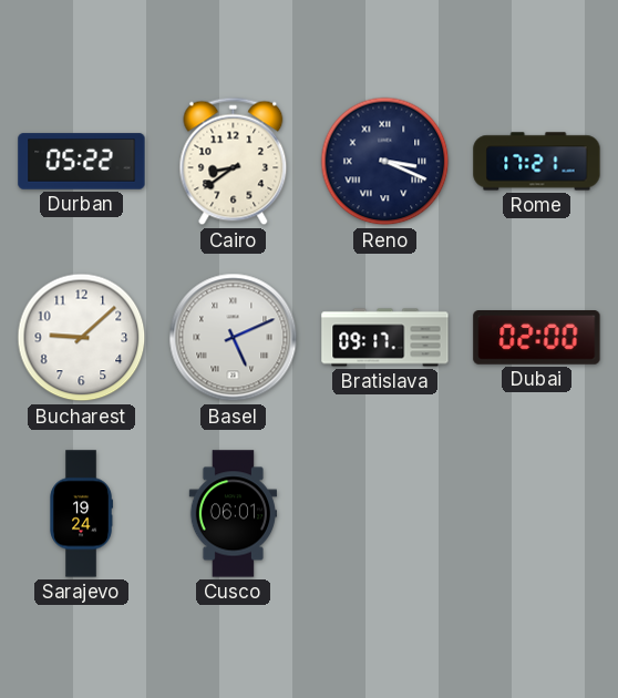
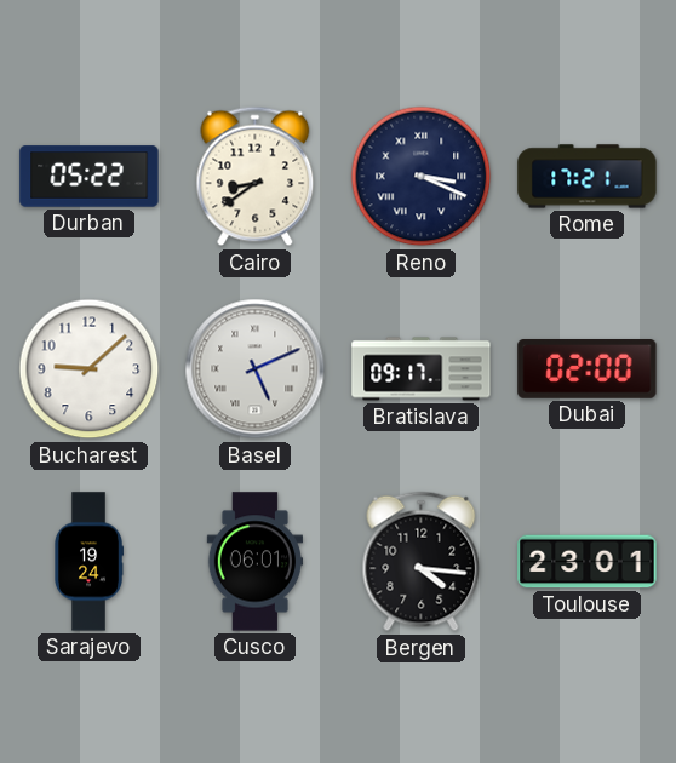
Bergen: none -> 4:16
Toulouse: none -> 23:01
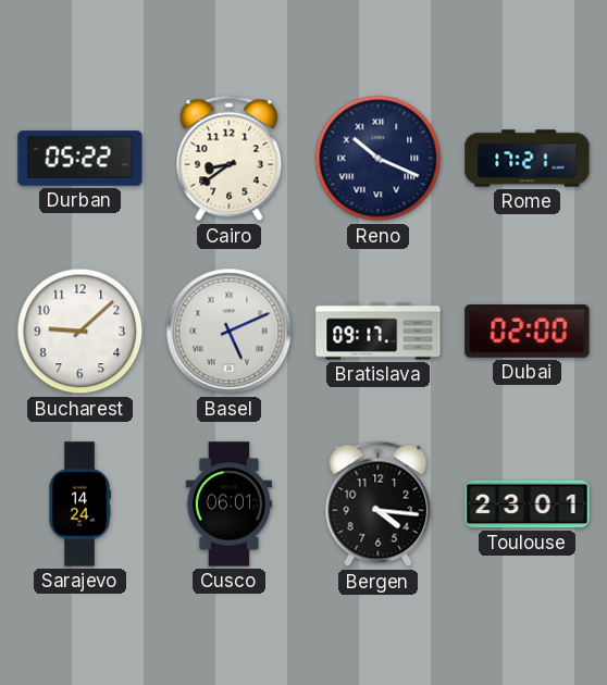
Reno: 3:19 -> 10:19
Sarajevo: 19:24 -> 14:24
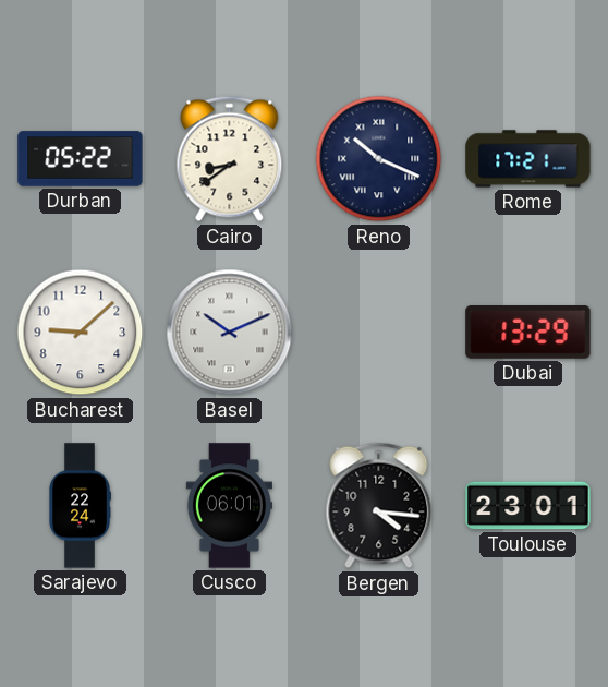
Basel: 5:11 -> 10:11
Bratislava: 09:17 -> none
Dubai: 02:00 -> 13:29
Sarajevo: 14:24 -> 22:24
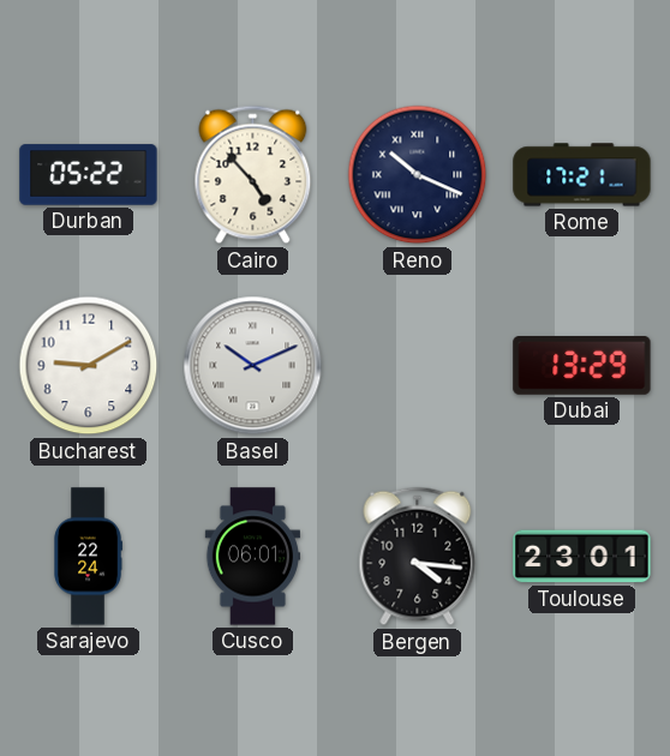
Cairo: 8:39 -> 4:53
Bucharest: 9:08 -> 9:10
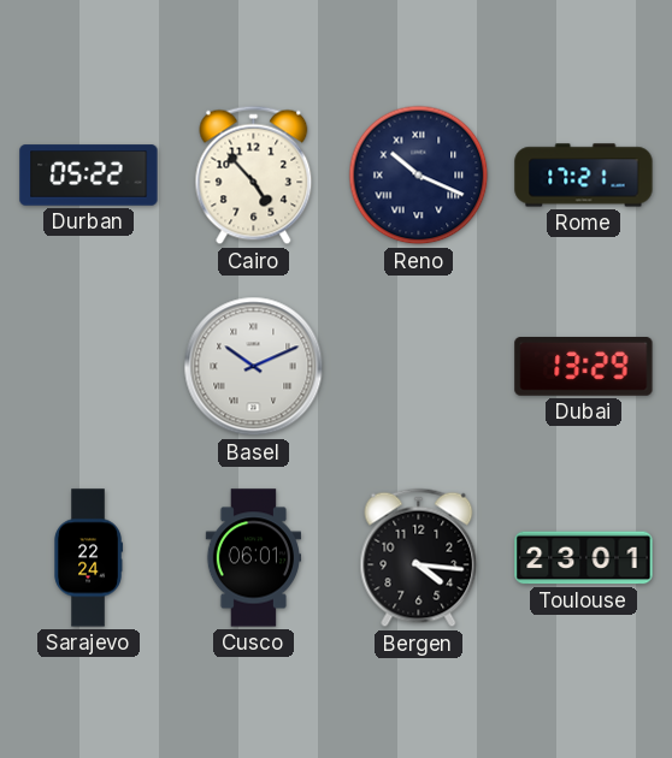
Bucharest: 9:10 -> none
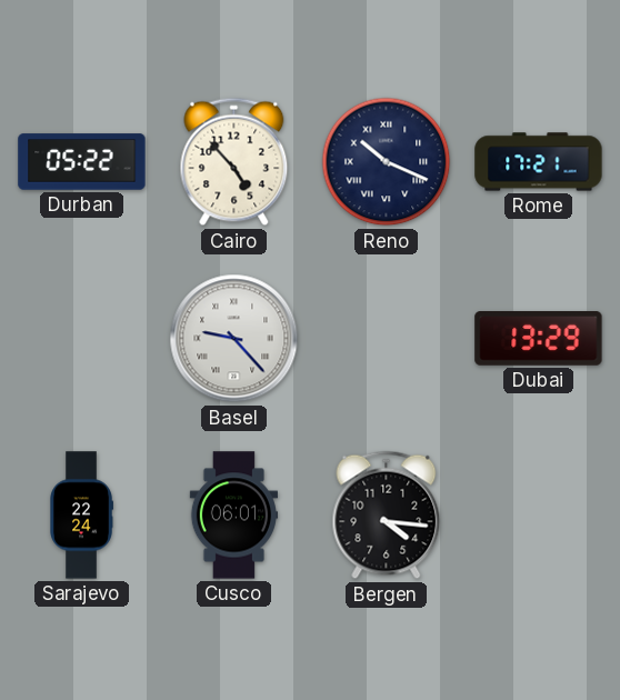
Basel: 10:11 -> 9:23
Toulouse: 23:01 -> none
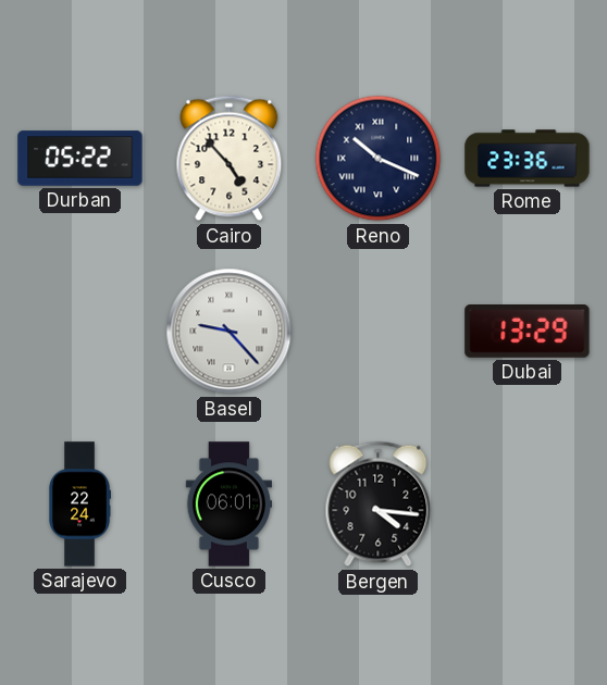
Rome: 17:21 -> 23:36
